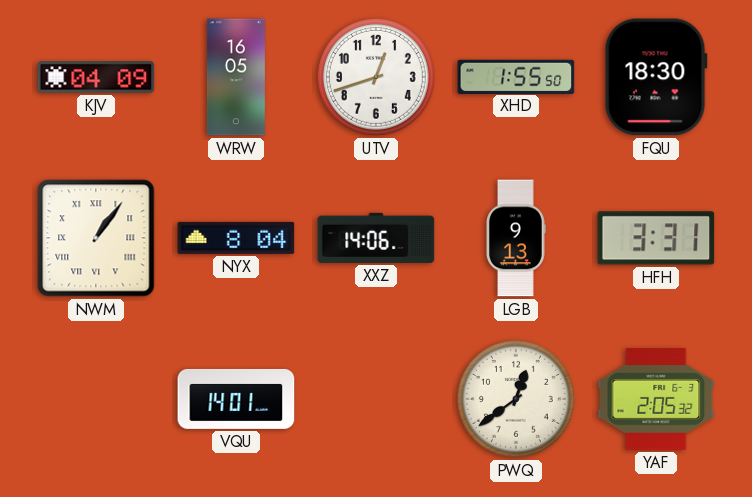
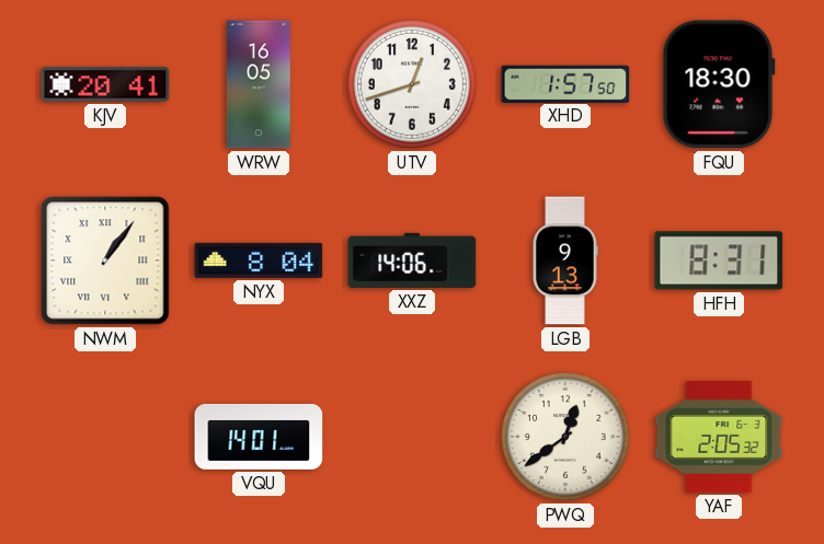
KJV: 04:09 -> 20:41
XHD: 1:55 -> 1:57
HFH: 3:31 -> 8:31
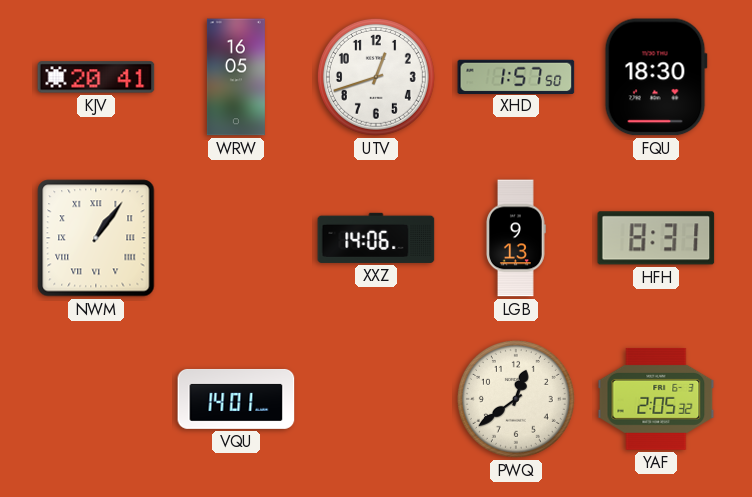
NYX: 8:04 -> none
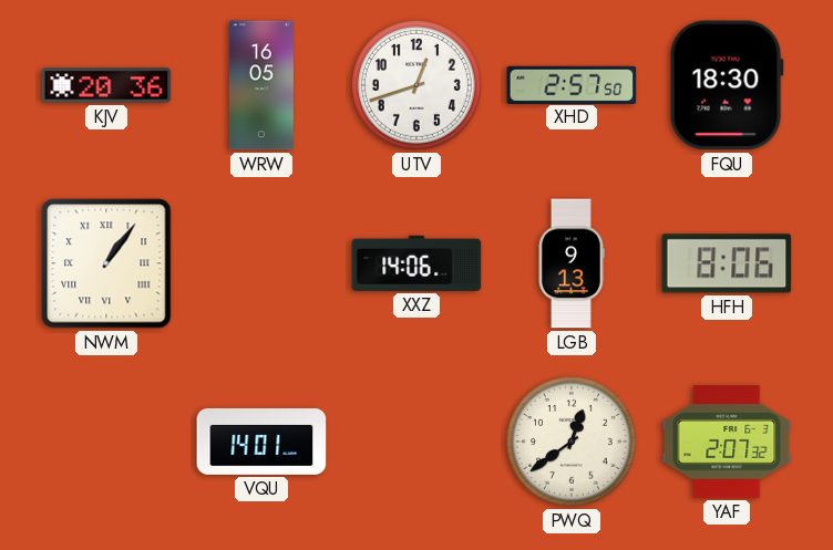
KJV: 20:41 -> 20:36
XHD: 1:57 -> 2:57
HFH: 8:31 -> 8:06
YAF: 2:05 -> 2:07
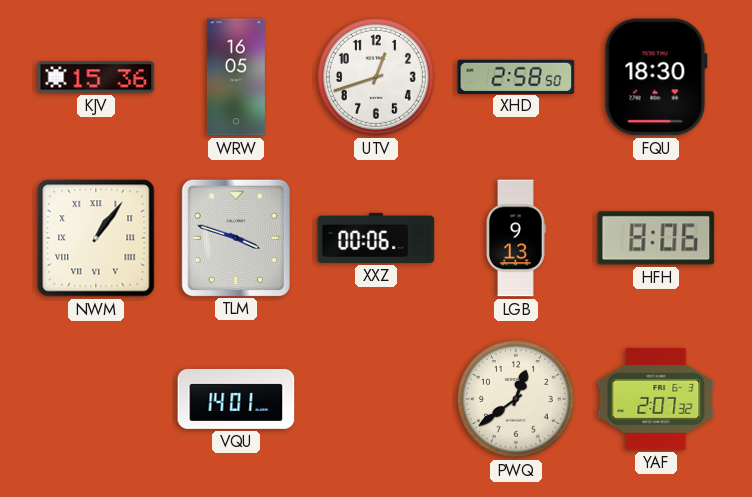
KJV: 20:36 -> 15:36
XHD: 2:57 -> 2:58
TLM: none -> 3:48
XXZ: 14:06 -> 00:06
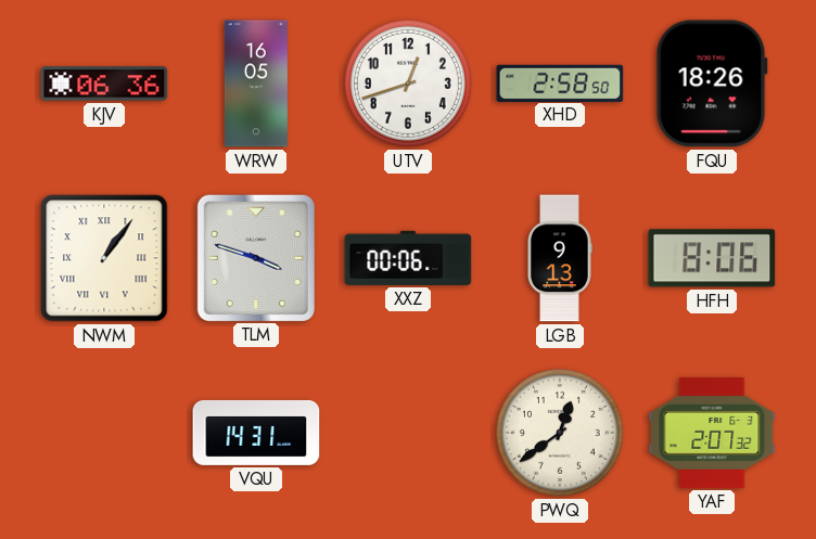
KJV: 15:36 -> 06:36
FQU: 18:30 -> 18:26
VQU: 14:01 -> 14:31
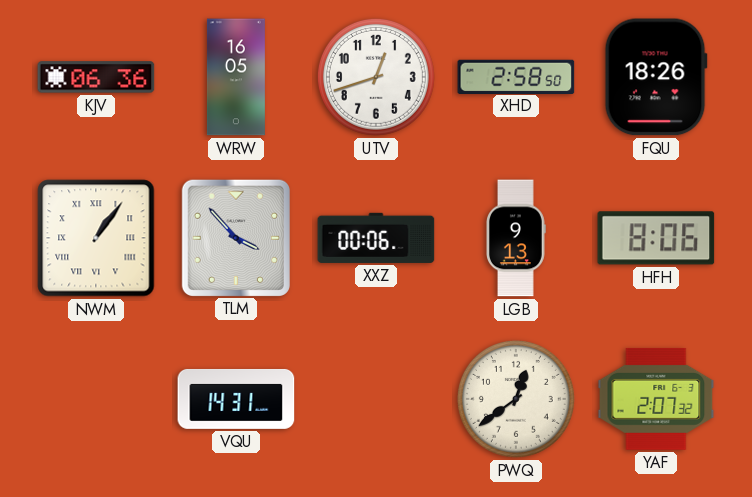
TLM: 3:48 -> 3:53
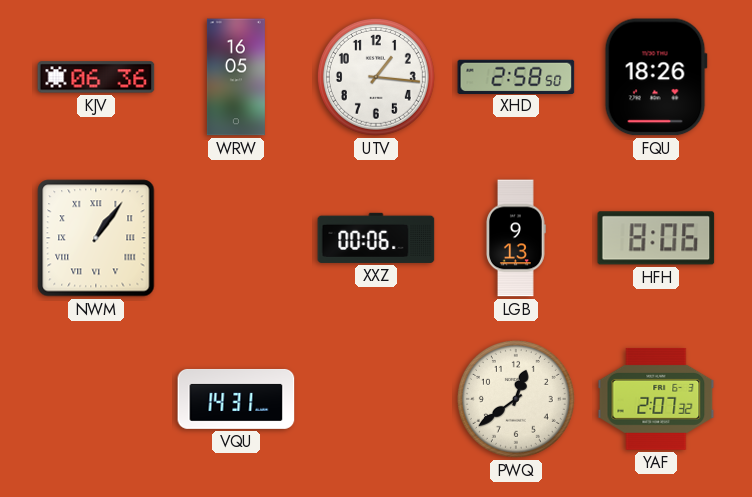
UTV: 12:42 -> 1:16
TLM: 3:53 -> none
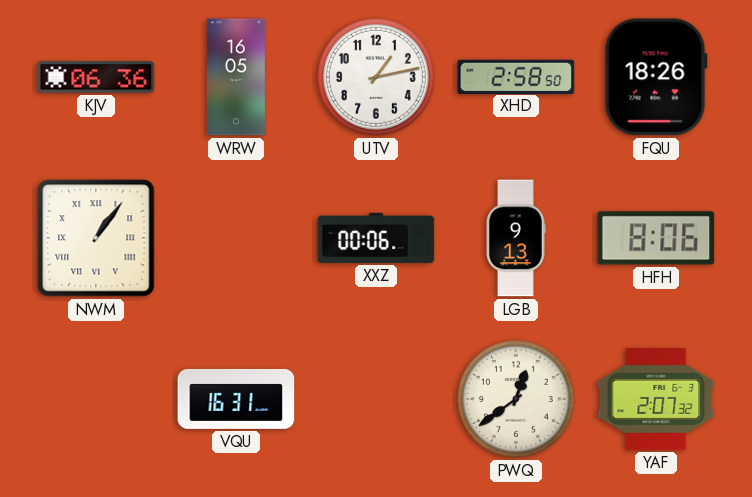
UTV: 1:16 -> 1:13
VQU: 14:31 -> 16:31
